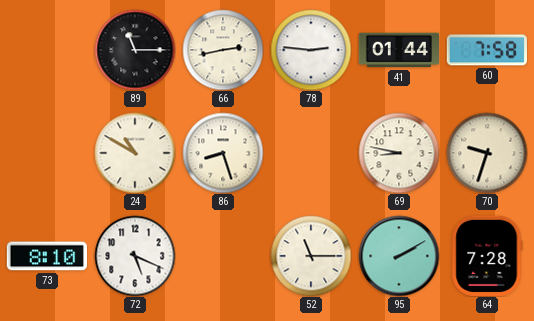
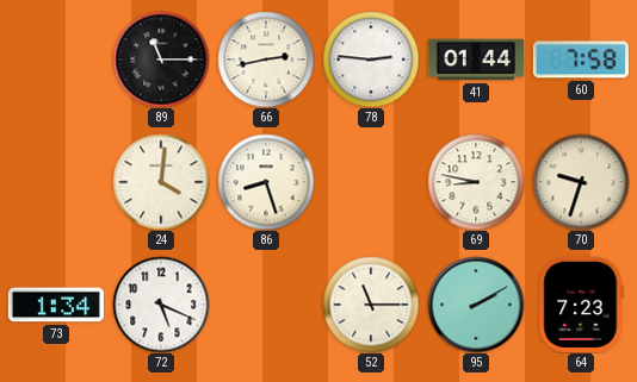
24: 10:50 -> 4:01
73: 8:10 -> 1:34
64: 7:28 -> 7:23
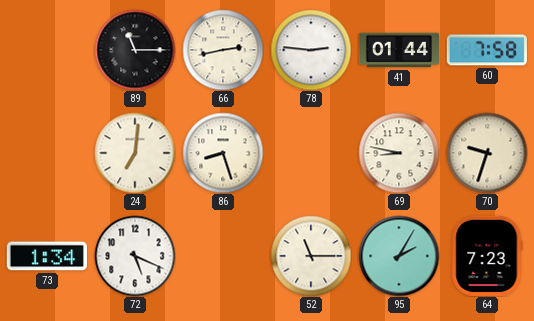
24: 4:01 -> 7:01
95: 2:10 -> 2:05
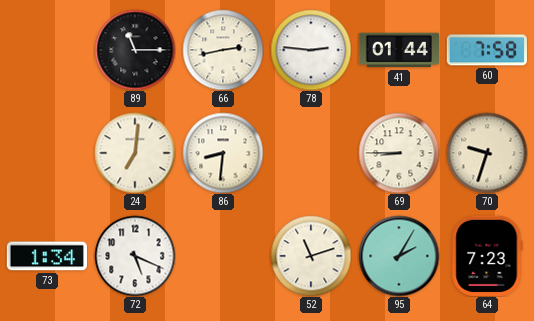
86: 8:27 -> 8:31
69: 8:47 -> 8:45
52: 11:15 -> 11:12
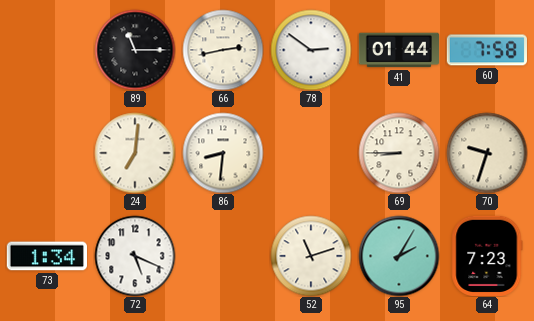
78: 2:46 -> 2:51
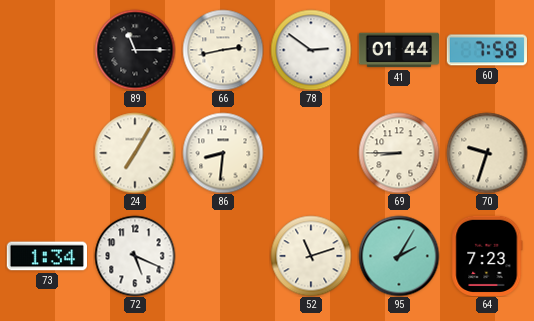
24: 7:01 -> 7:05
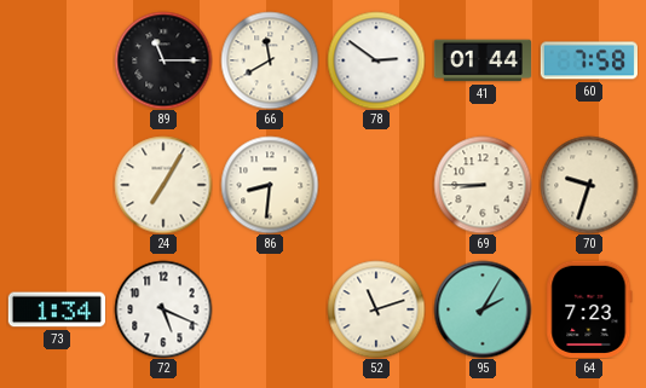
66: 2:43 -> 11:40
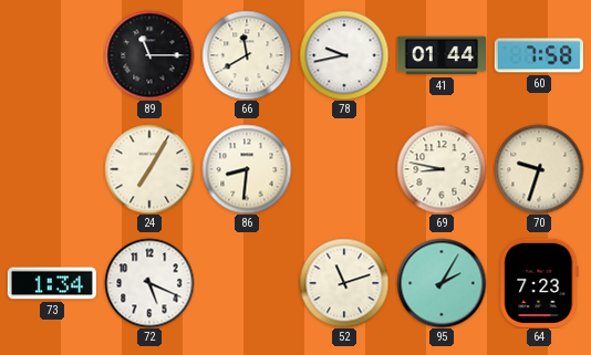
78: 2:51 -> 9:43
69: 8:45 -> 8:47
